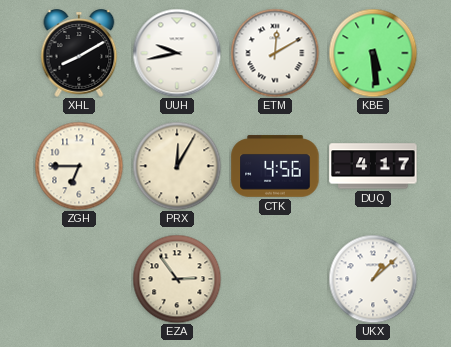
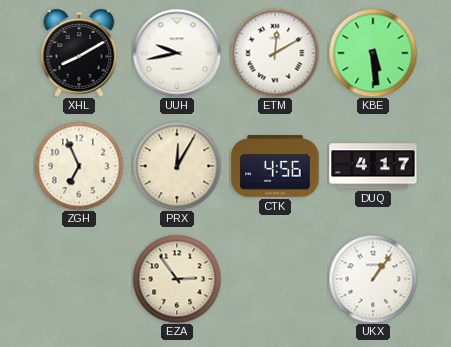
ZGH: 6:45 -> 6:56
UKX: 1:08 -> 1:06
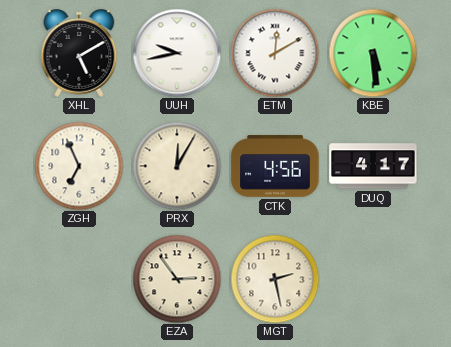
XHL: 8:10 -> 5:10
MGT: none -> 2:28
UKX: 1:06 -> none
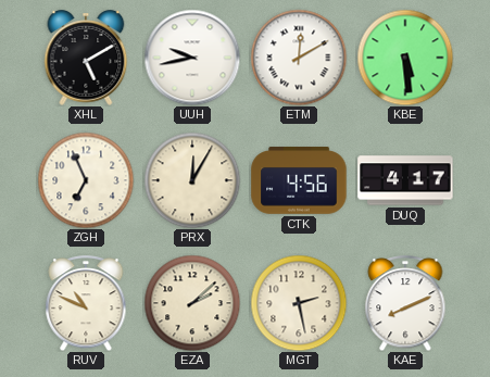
RUV: none -> 10:49
EZA: 2:54 -> 2:08
KAE: none -> 8:11
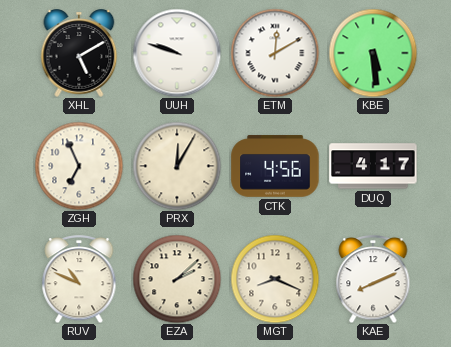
UUH: 9:43 -> 9:48
MGT: 2:28 -> 8:19
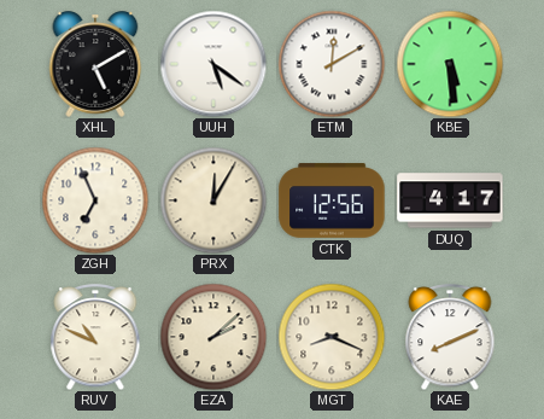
UUH: 9:48 -> 5:21
CTK: 4:56 -> 12:56
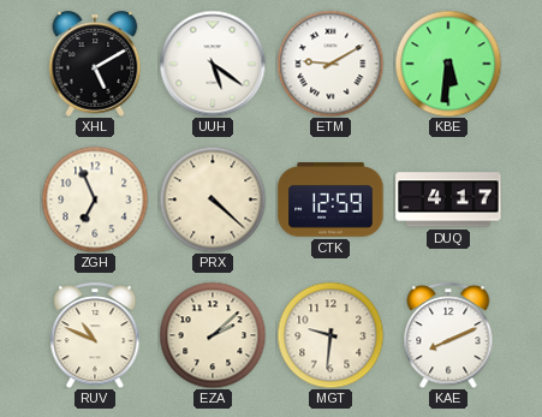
ETM: 12:10 -> 9:10
KBE: 5:29 -> 5:31
PRX: 12:05 -> 4:22
CTK: 12:56 -> 12:59
MGT: 8:19 -> 9:31
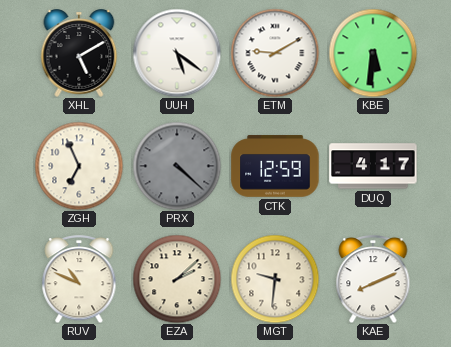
PRX dial: cream -> grey
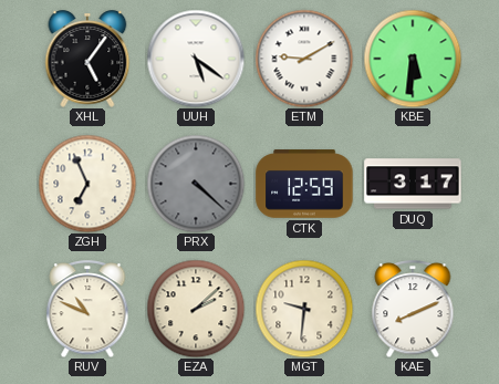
XHL: 5:10 -> 5:06
DUQ: 4:17 -> 3:17
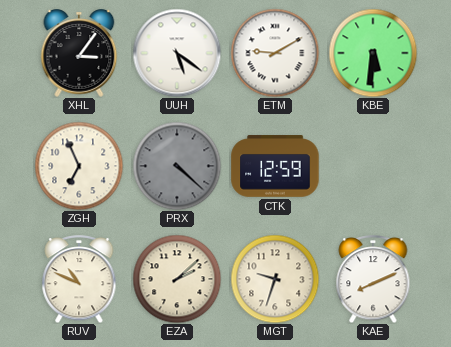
XHL: 5:06 -> 3:06
DUQ: 3:17 -> none
MGT: 9:31 -> 9:33
